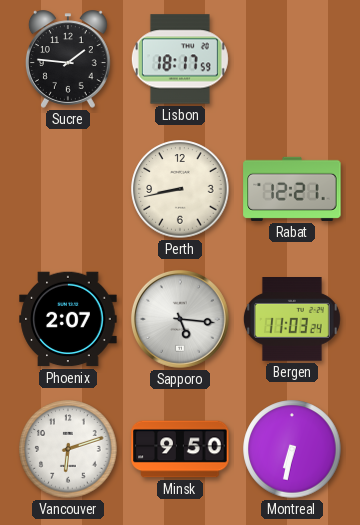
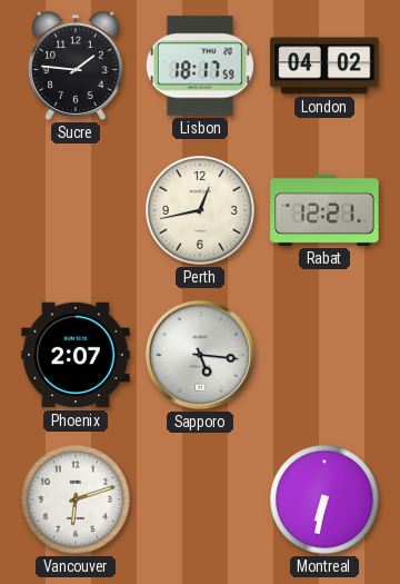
London: none -> 04:02
Perth: 8:43 -> 12:43
Bergen: 11:03 -> none
Minsk: 9:50 -> none
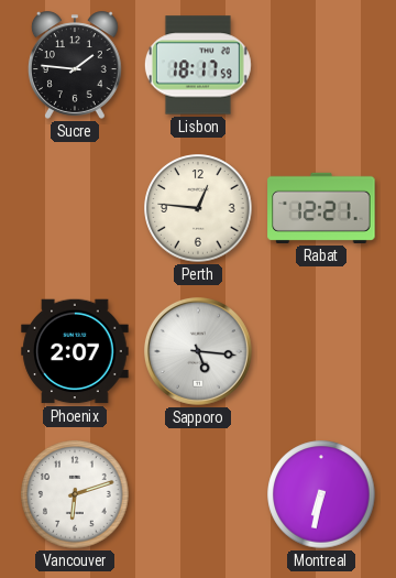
London: 04:02 -> none
Perth: 12:43 -> 12:46
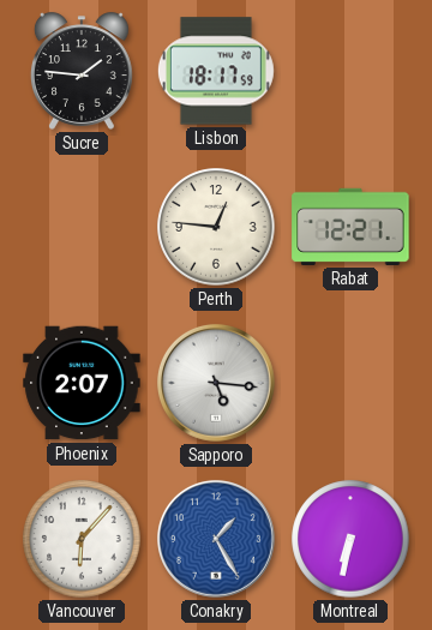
Vancouver: 6:12 -> 6:07
Conakry: none -> 1:25
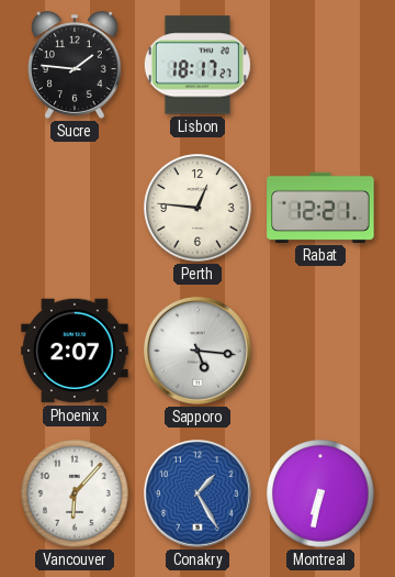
Lisbon: 18:17:59 -> 18:17:27
